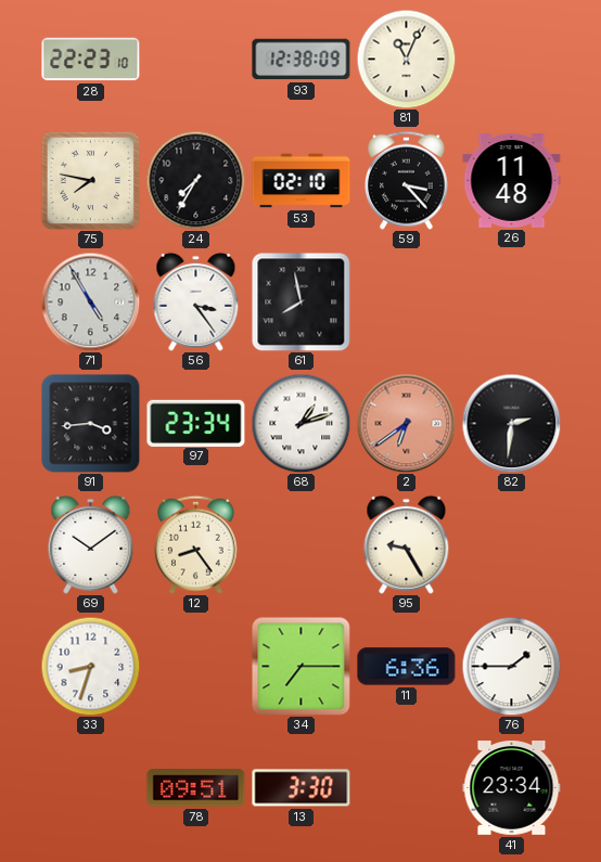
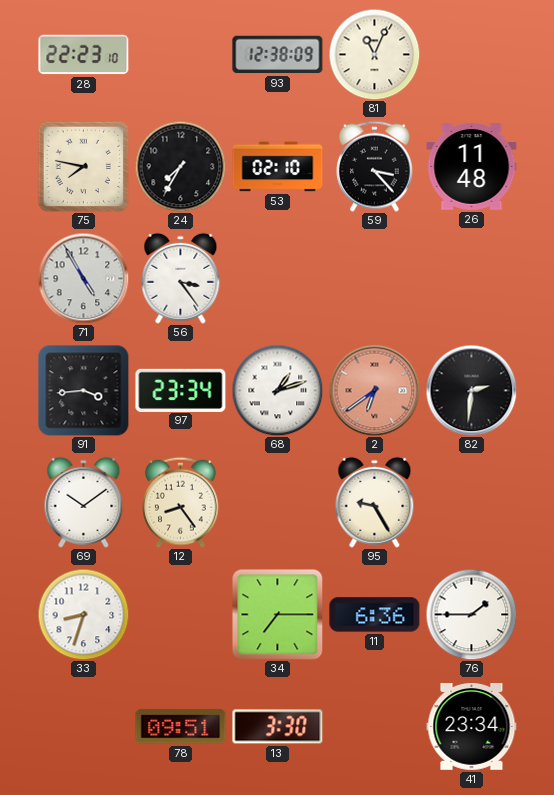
61: 7:58 -> none
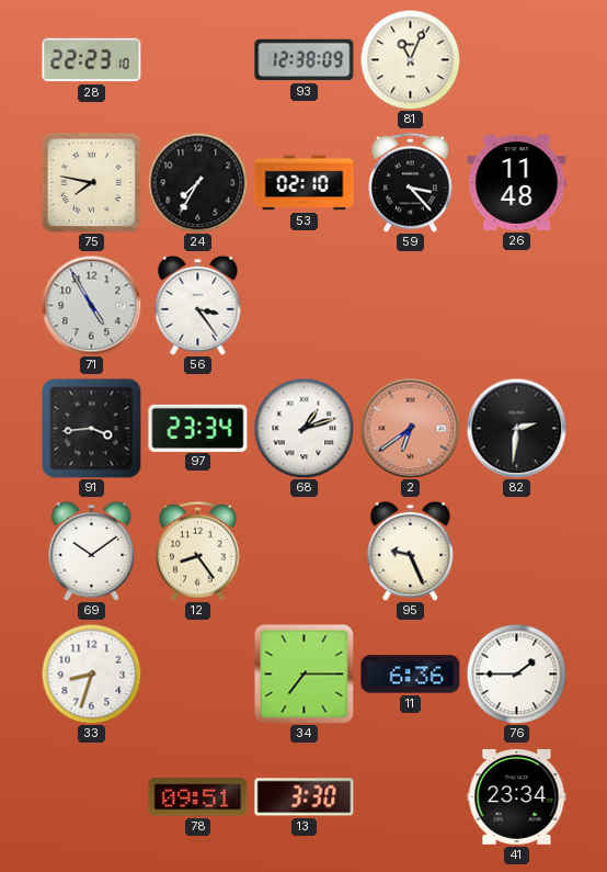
95: 9:25 -> 9:26
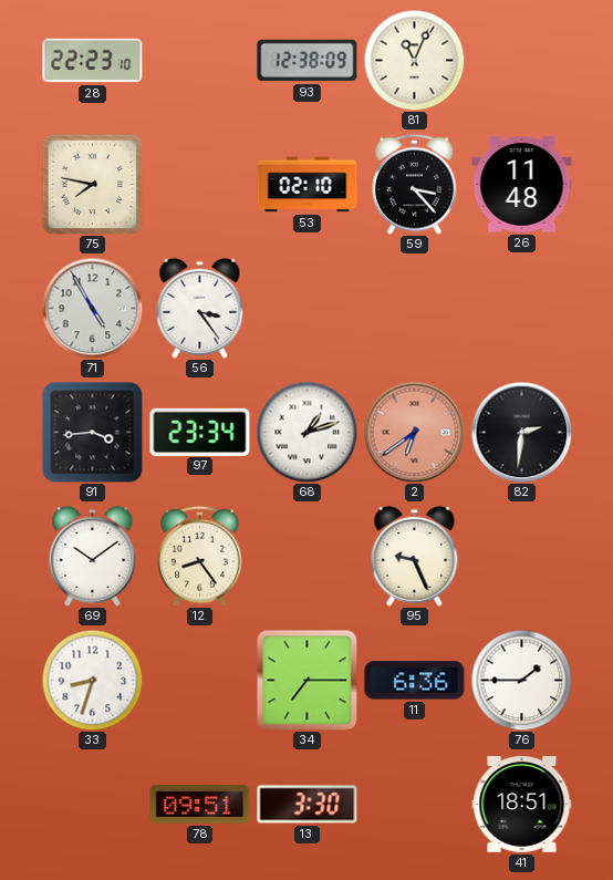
24: 7:35 -> none
41: 23:34 -> 18:51
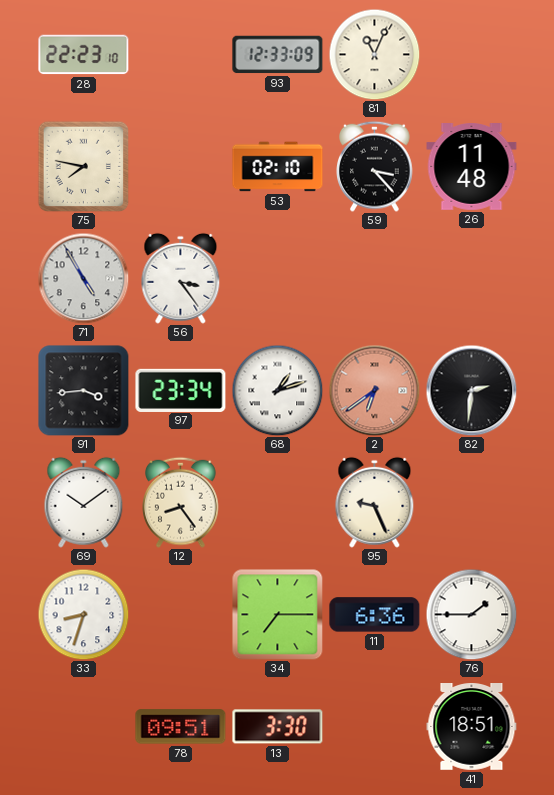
93: 12:38 -> 12:33
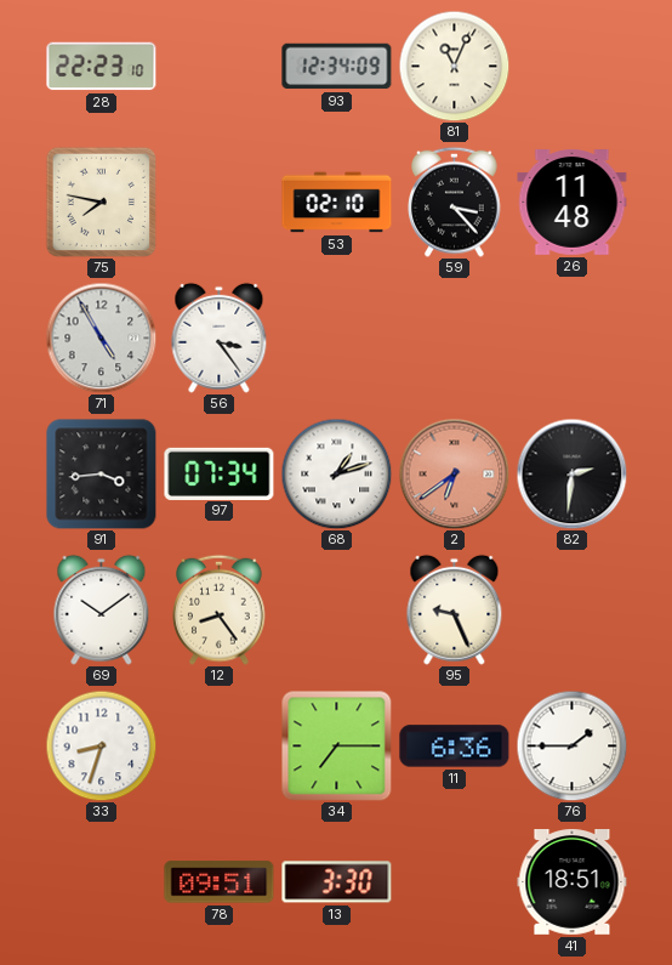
93: 12:33 -> 12:34
97: 23:34 -> 07:34
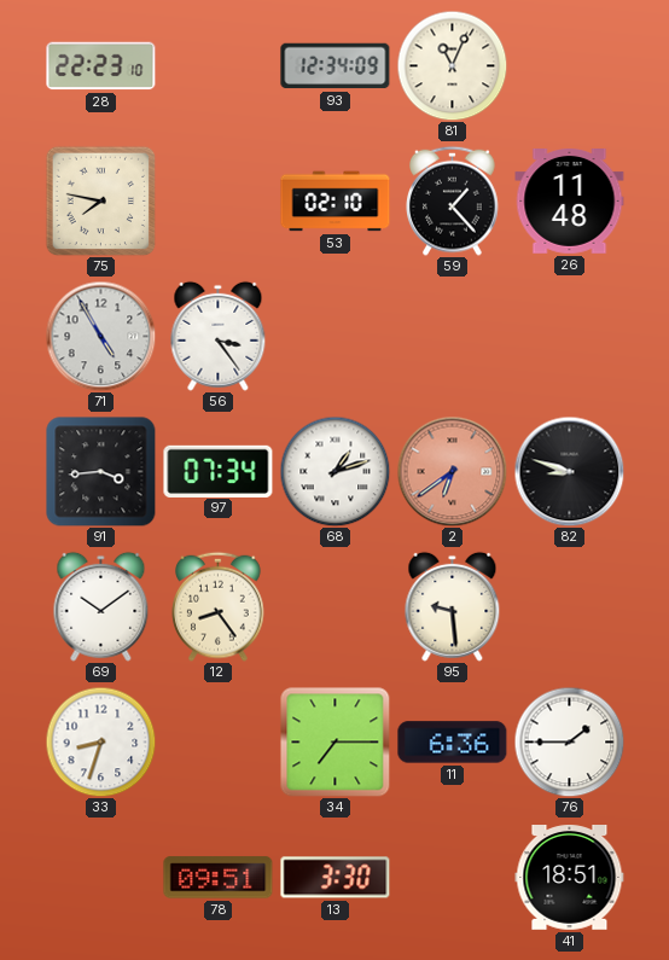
59: 3:23 -> 1:23
82: 2:31 -> 8:48
95: 9:26 -> 9:29
